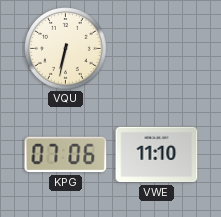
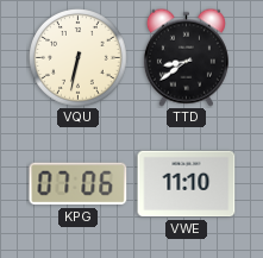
TTD: none -> 8:39
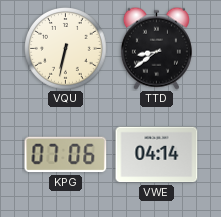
VWE: 11:10 -> 04:14
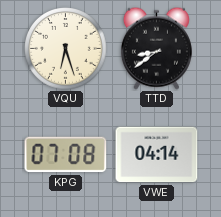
VQU: 6:32 -> 6:27
KPG: 07:06 -> 07:08
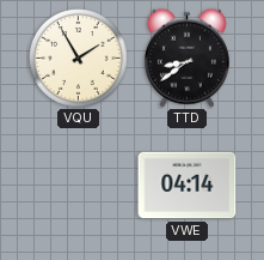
VQU: 6:27 -> 1:55
KPG: 07:08 -> none
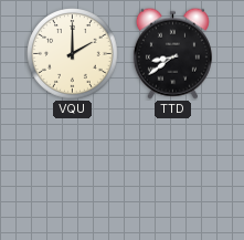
VQU: 1:55 -> 2:00
VWE: 04:14 -> none
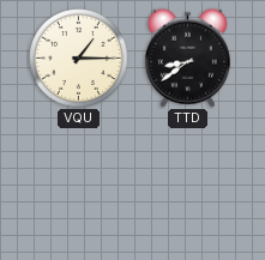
VQU: 2:00 -> 1:15
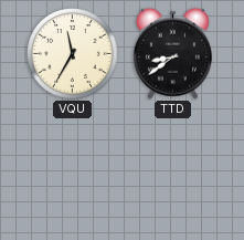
VQU: 1:15 -> 11:35
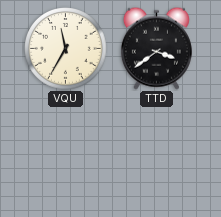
TTD: 8:39 -> 3:39
